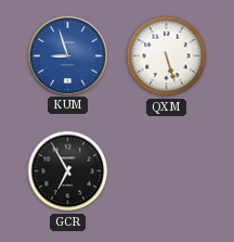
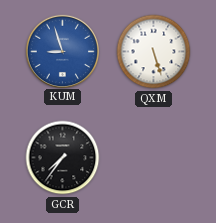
GCR: 6:55 -> 7:36
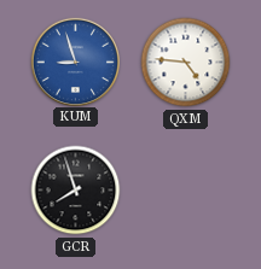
QXM: 5:27 -> 4:46
GCR: 7:36 -> 7:57
